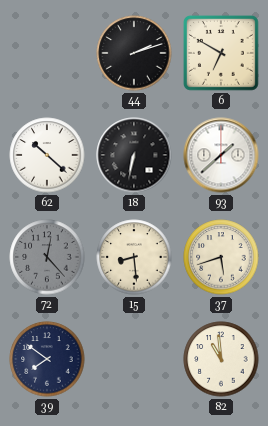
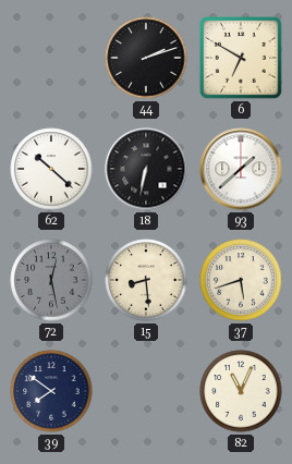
72: 12:23 -> 12:28
82: 10:59 -> 11:04
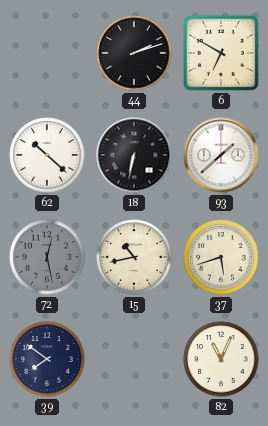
15: 8:29 -> 10:43
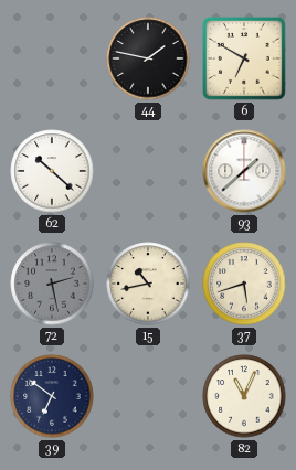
44: 2:12 -> 1:47
18: 6:32 -> none
72: 12:28 -> 2:28
39: 7:51 -> 6:51
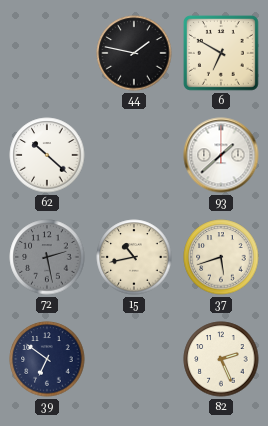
82: 11:04 -> 2:26
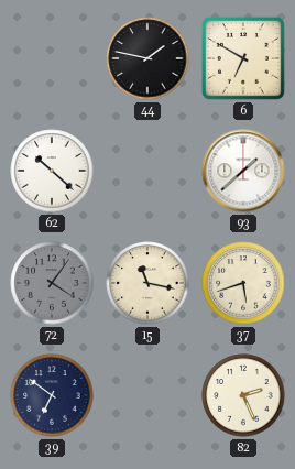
72: 2:28 -> 4:06
15: 10:43 -> 11:17
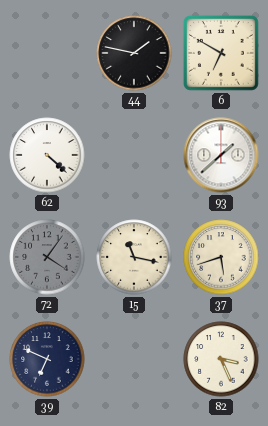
62: 10:22 -> 4:22
39: 6:51 -> 6:49
82: 2:26 -> 3:26
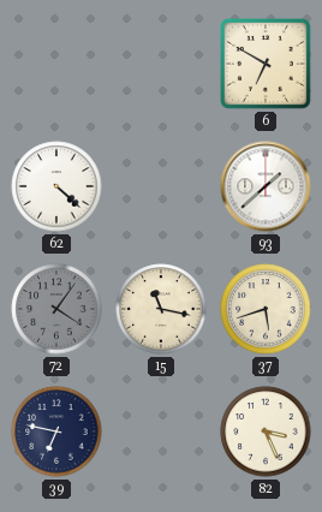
44: 1:47 -> none
39: 6:49 -> 6:47
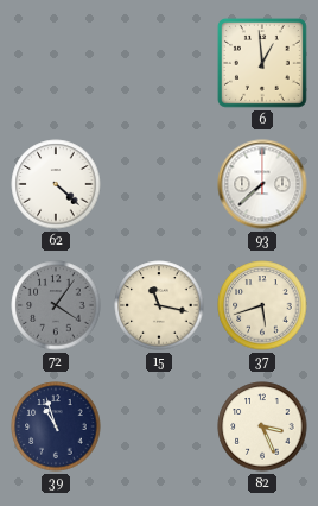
6: 6:50 -> 12:59
93: 1:38 -> 7:38
39: 6:47 -> 10:57
